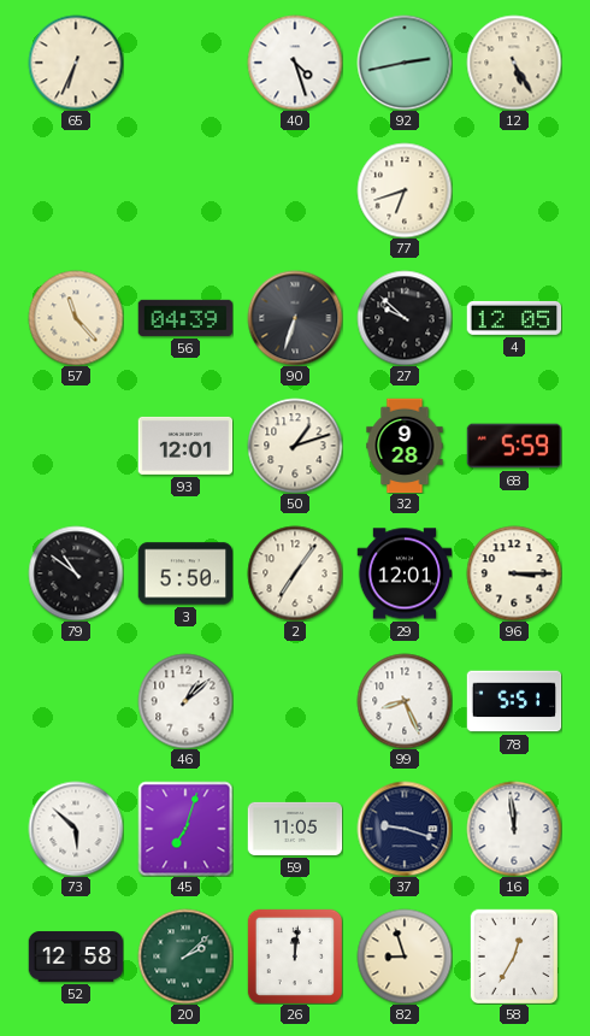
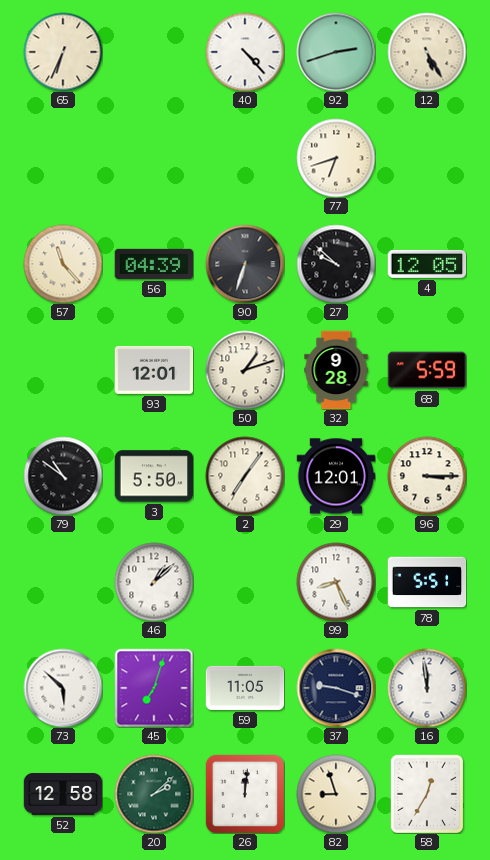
40: 4:27 -> 4:23
92: 2:43 -> 2:42
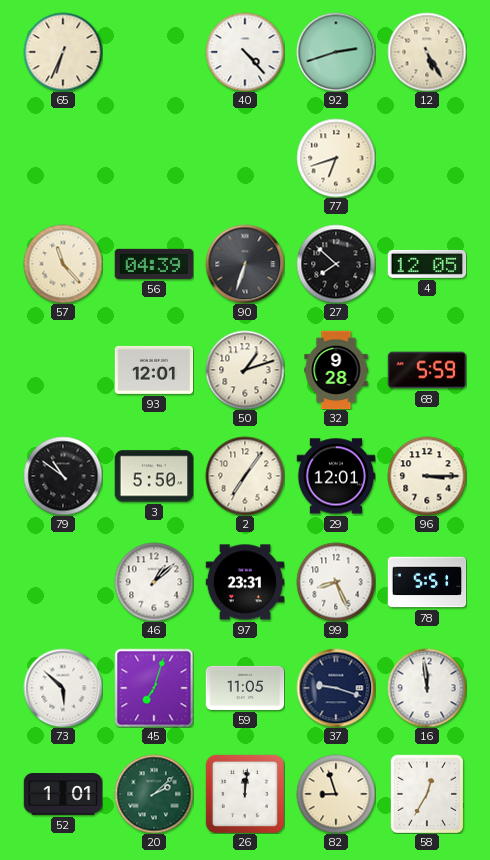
27: 9:52 -> 7:52
97: none -> 23:31
52: 12:58 -> 1:01
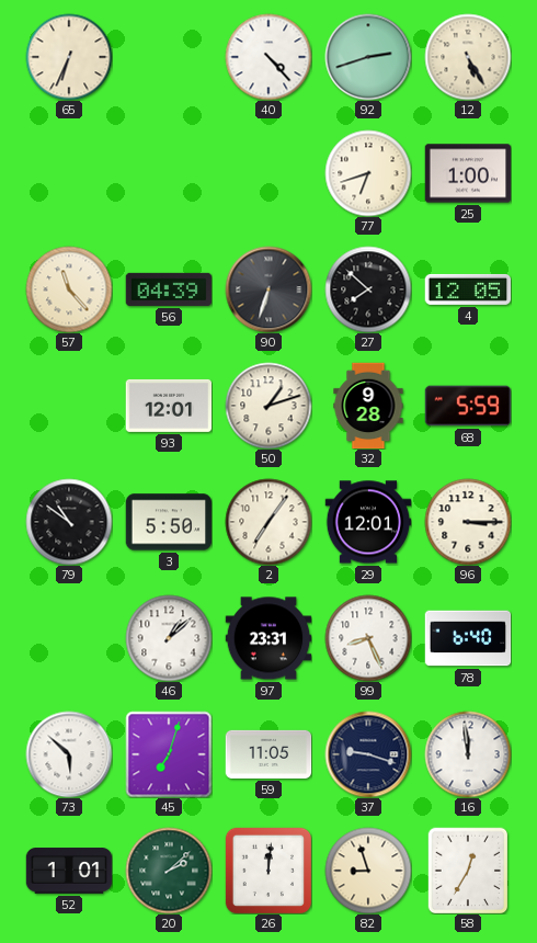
25: none -> 1:00
78: 5:51 -> 6:40
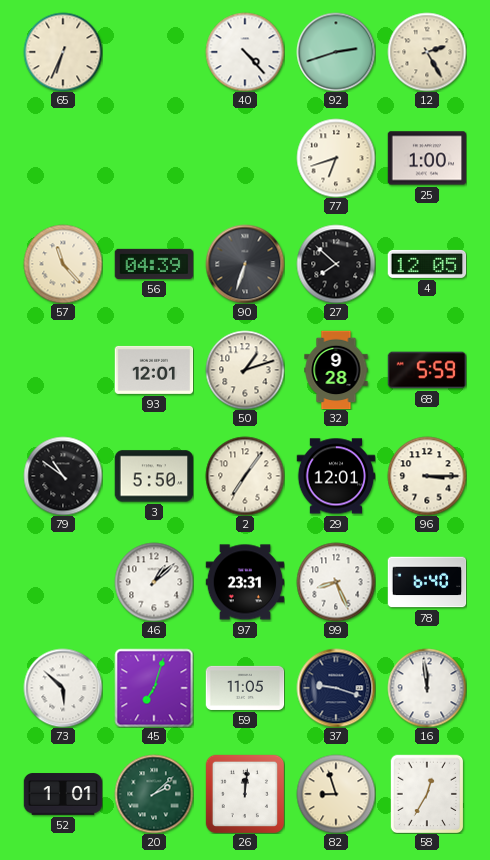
12: 5:25 -> 2:25
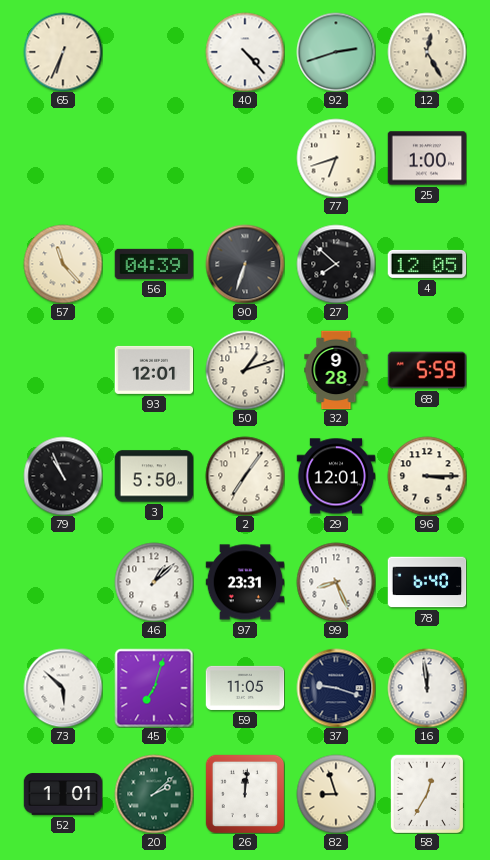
12: 2:25 -> 12:25
79: 10:51 -> 10:56
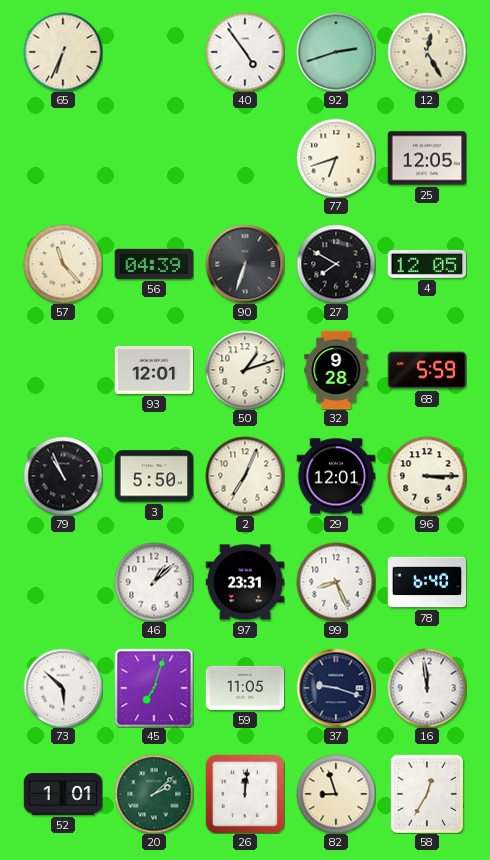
40: 4:23 -> 4:54
25: 1:00 -> 12:05
27: 7:52 -> 7:50
2: 7:06 -> 7:04
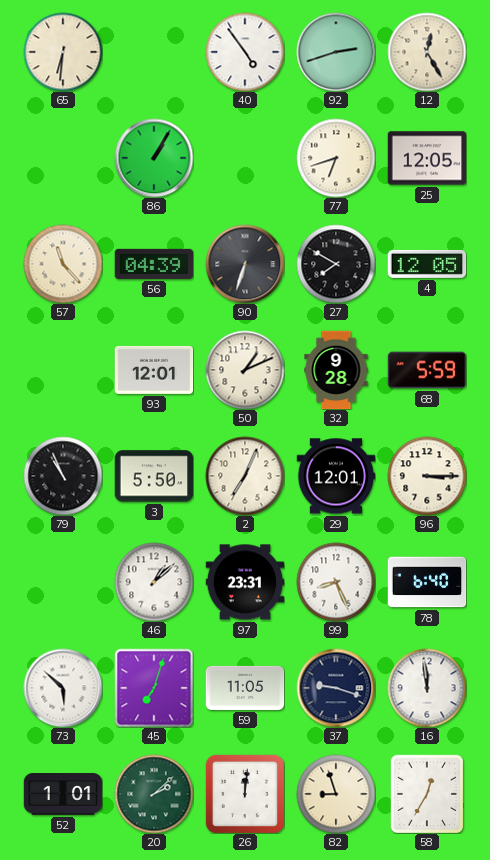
65: 6:34 -> 6:31
86: none -> 1:05
50: 1:12 -> 1:11
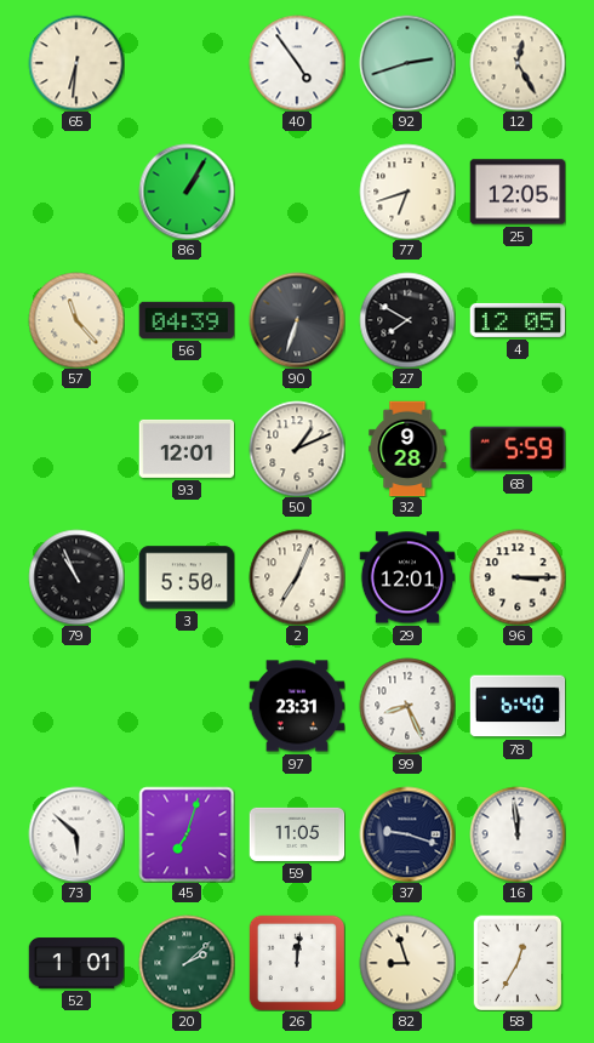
46: 1:08 -> none
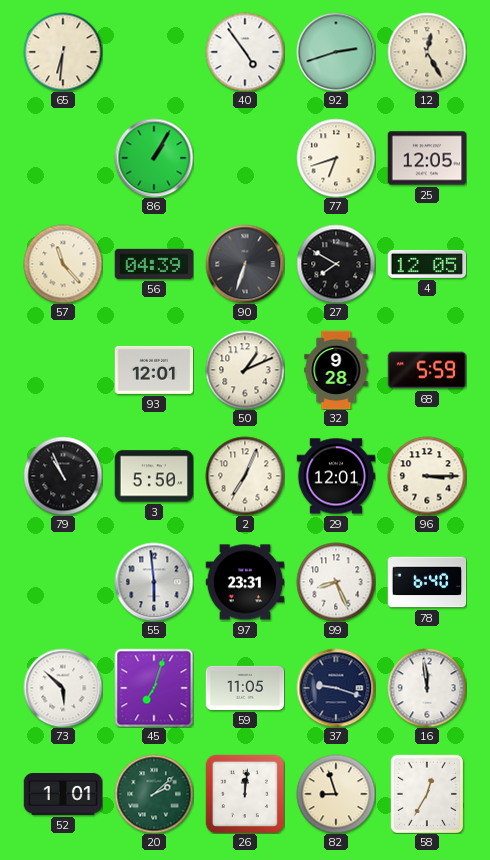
55: none -> 5:59
